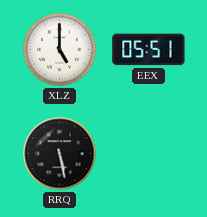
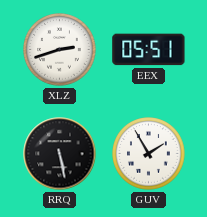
XLZ: 5:00 -> 2:42
GUV: none -> 1:55
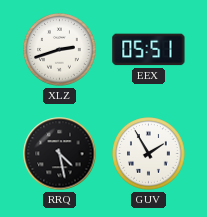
RRQ: 5:28 -> 4:28
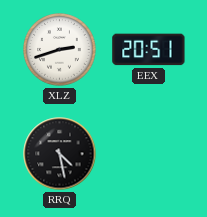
EEX: 05:51 -> 20:51
GUV: 1:55 -> none
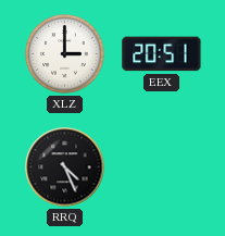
XLZ: 2:42 -> 3:00
RRQ: 4:28 -> 4:26
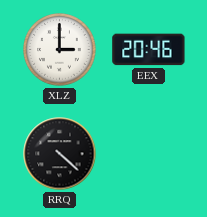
EEX: 20:51 -> 20:46
RRQ: 4:26 -> 4:22
